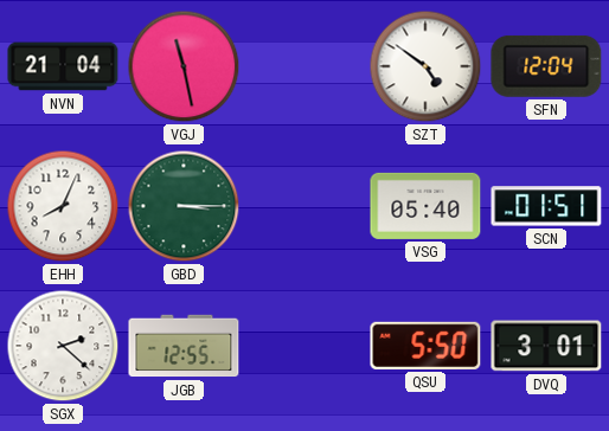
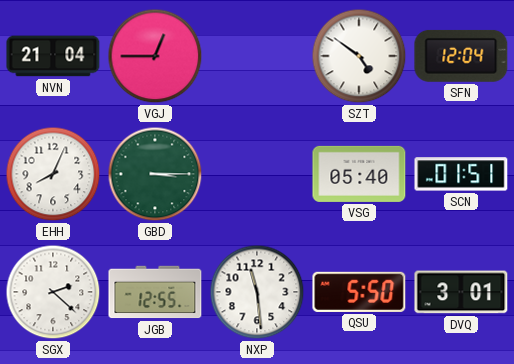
VGJ: 11:28 -> 12:45
NXP: none -> 11:29
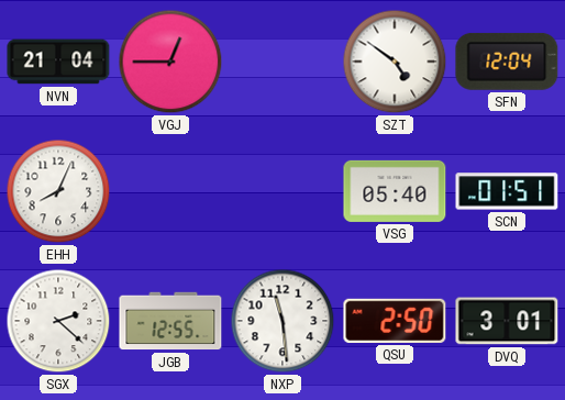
GBD: 3:15 -> none
QSU: 5:50 -> 2:50
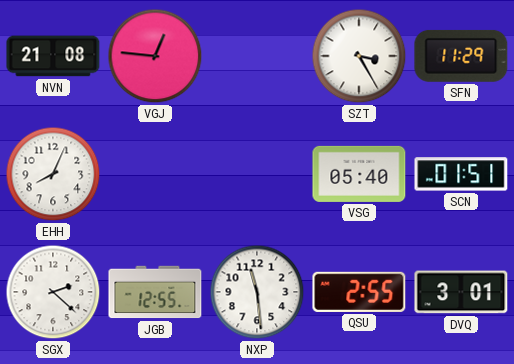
NVN: 21:04 -> 21:08
VGJ: 12:45 -> 12:46
SZT: 4:51 -> 3:25
SFN: 12:04 -> 11:29
QSU: 2:50 -> 2:55
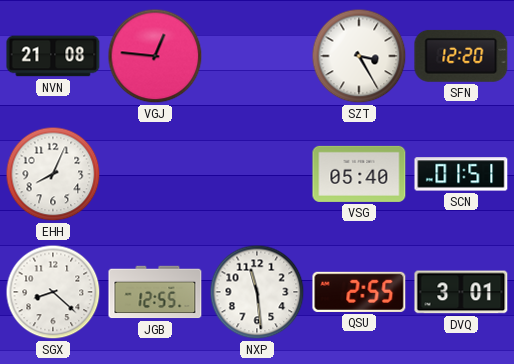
SFN: 11:29 -> 12:20
SGX: 2:22 -> 8:22
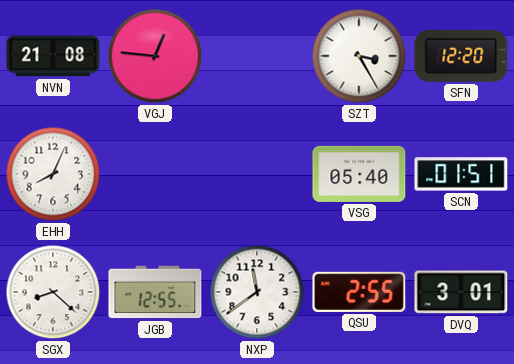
NXP: 11:29 -> 11:39
